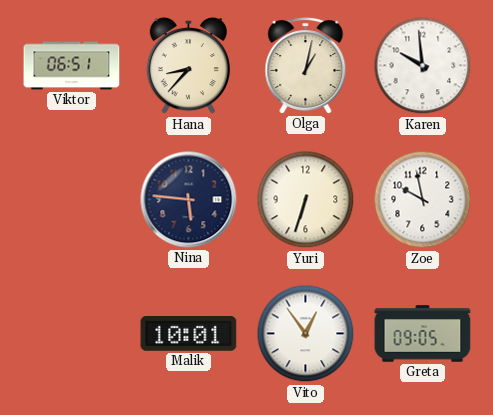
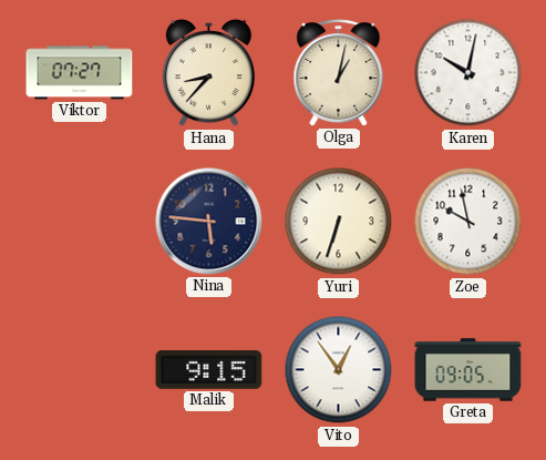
Viktor: 06:51 -> 07:27
Karen: 9:59 -> 10:02
Malik: 10:01 -> 9:15
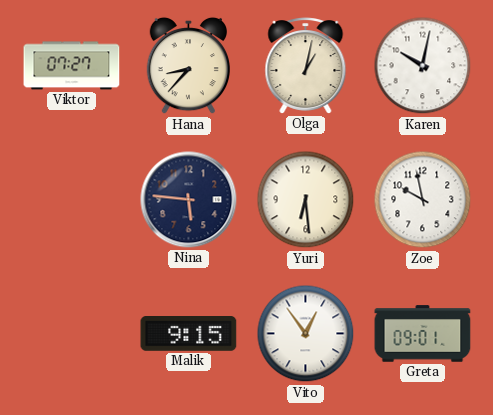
Yuri: 6:33 -> 6:29
Greta: 09:05 -> 09:01
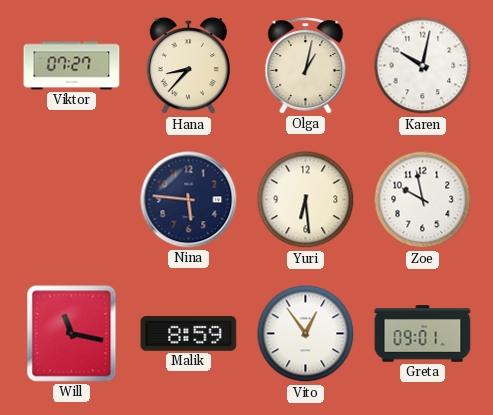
Will: none -> 11:17
Malik: 9:15 -> 8:59
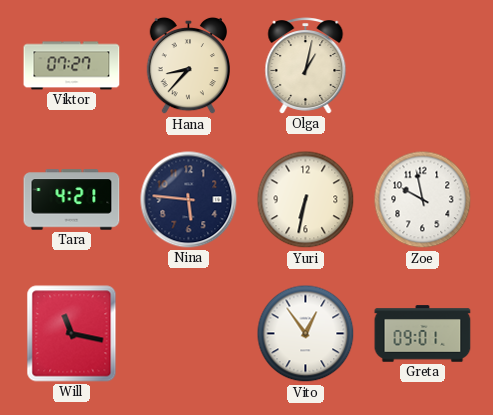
Karen: 10:02 -> none
Tara: none -> 4:21
Yuri: 6:29 -> 6:32
Malik: 8:59 -> none
